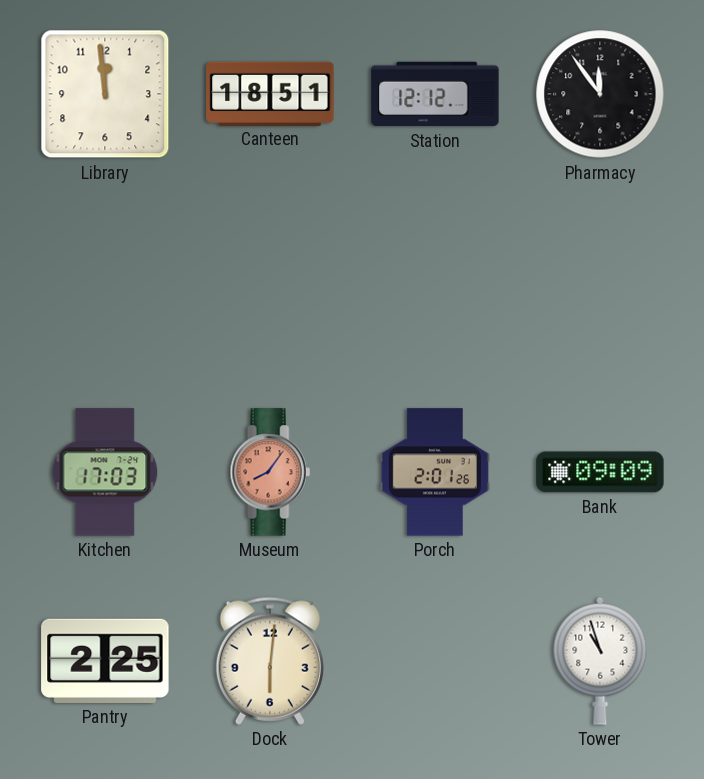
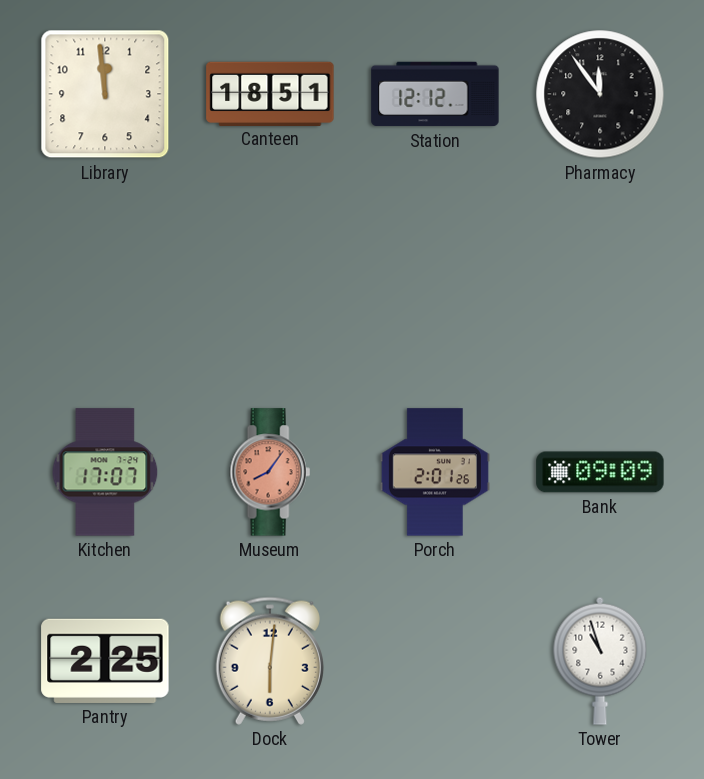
Kitchen: 17:03 -> 17:07
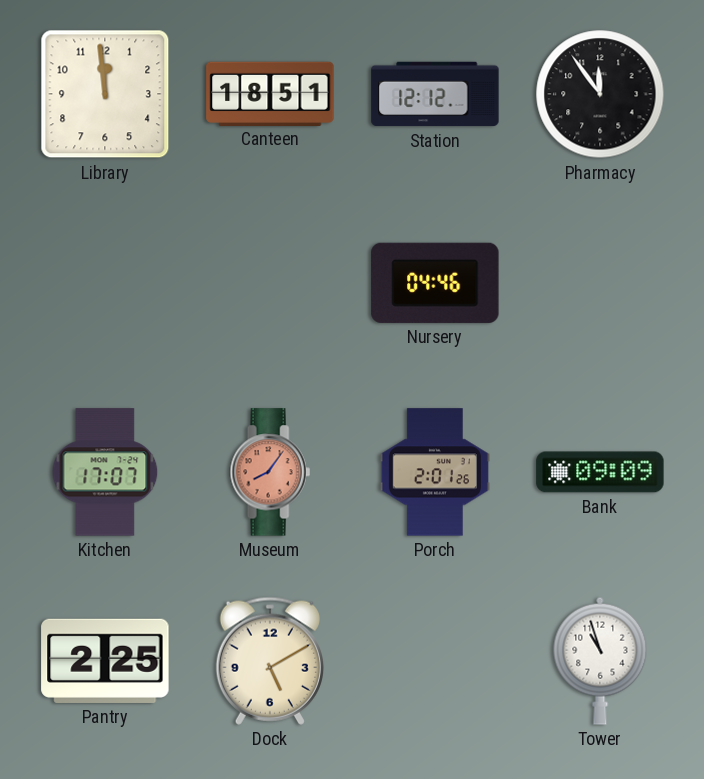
Nursery: none -> 04:46
Dock: 6:01 -> 5:10
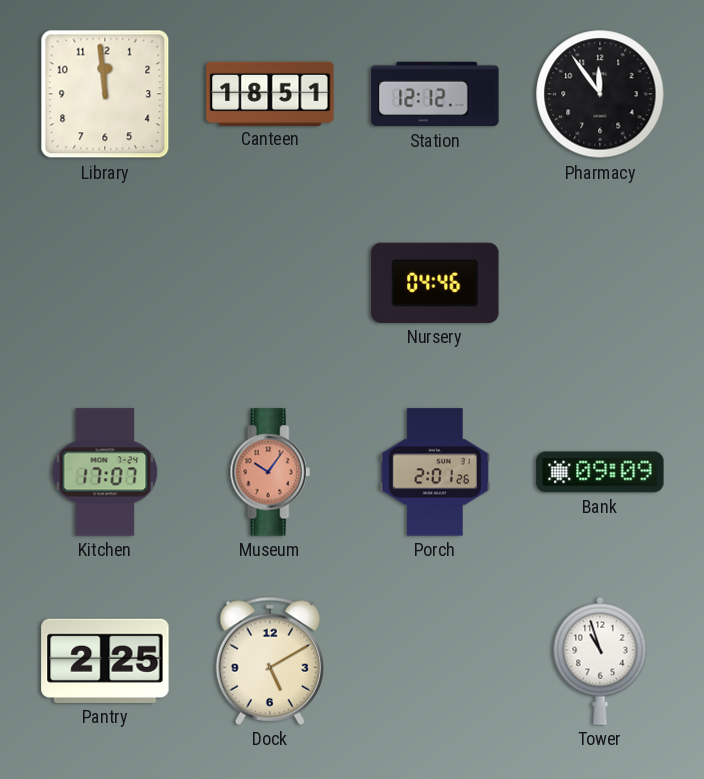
Museum: 8:06 -> 10:06
